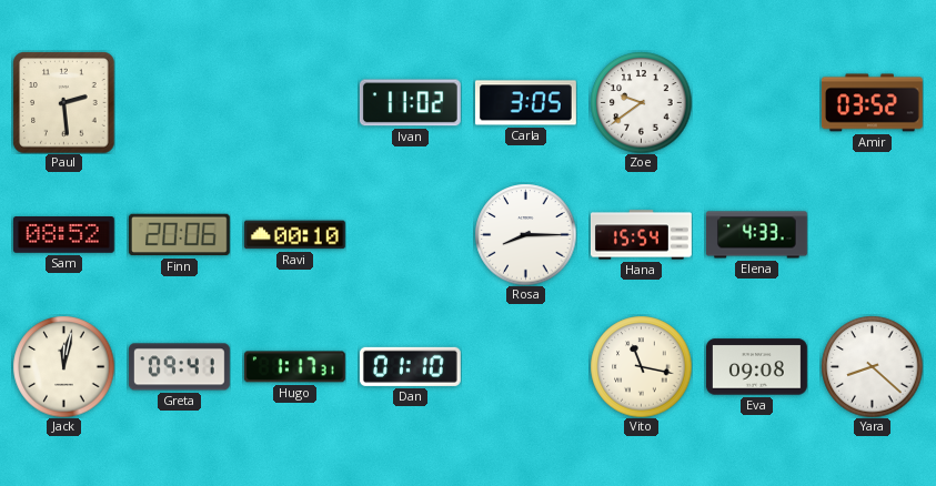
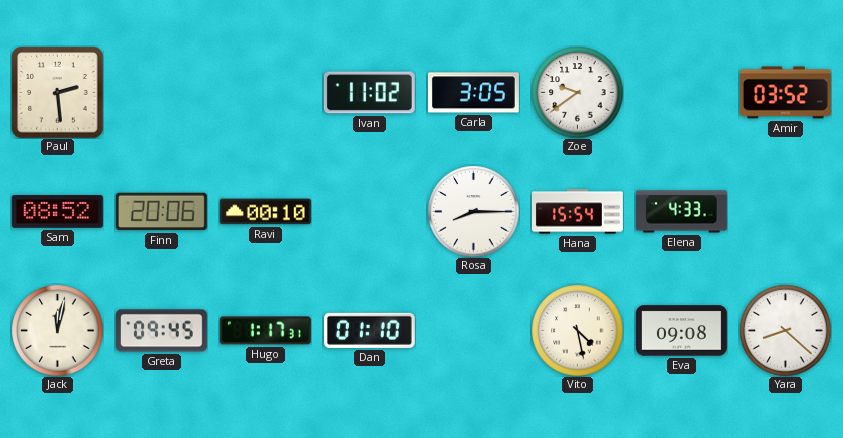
Greta: 09:41 -> 09:45
Vito: 11:17 -> 4:28
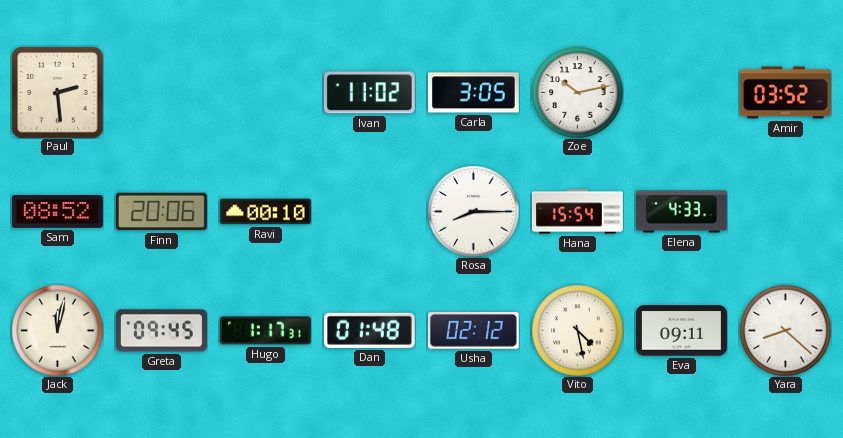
Zoe: 9:39 -> 10:13
Dan: 01:10 -> 01:48
Usha: none -> 02:12
Eva: 09:08 -> 09:11
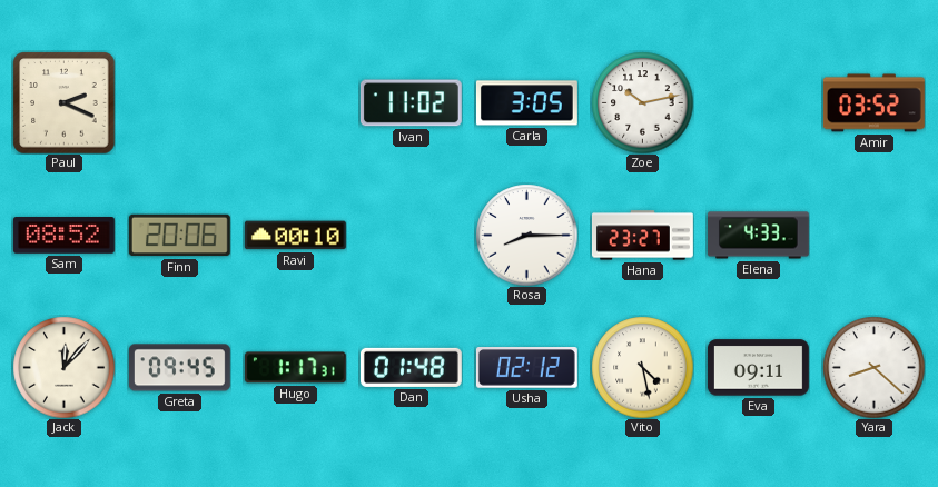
Paul: 2:29 -> 2:19
Hana: 15:54 -> 23:27
Jack: 12:02 -> 12:07
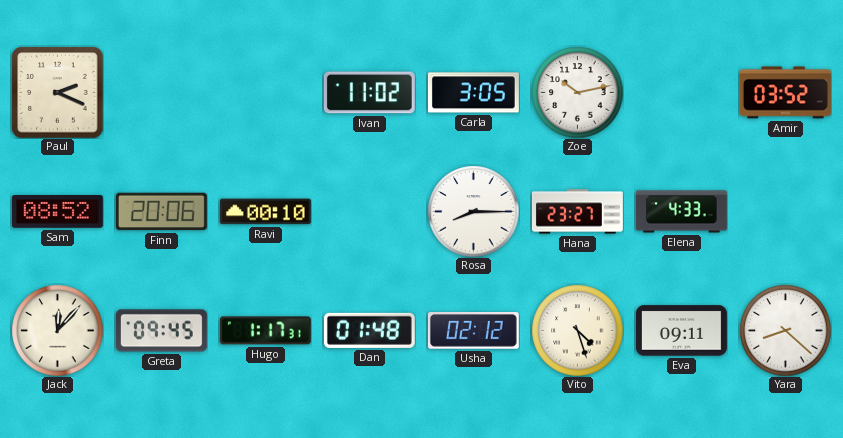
Vito: 4:28 -> 4:27
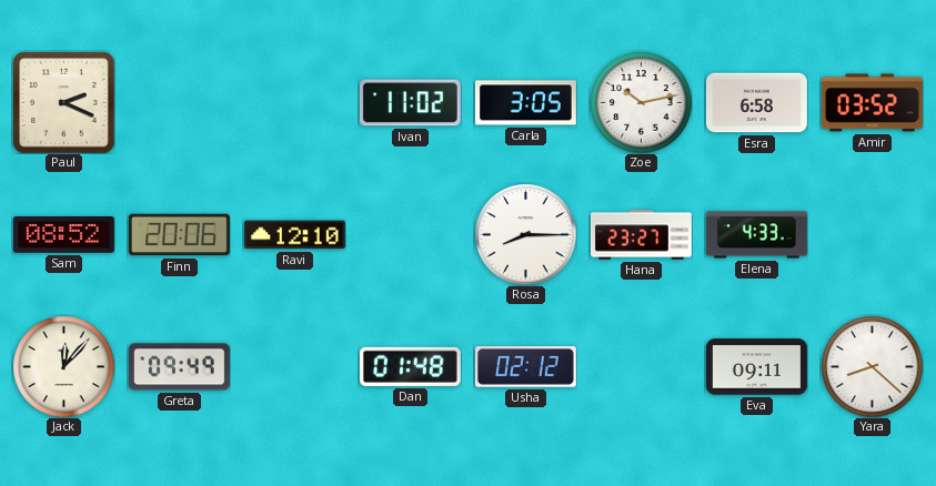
Esra: none -> 6:58
Ravi: 00:10 -> 12:10
Greta: 09:45 -> 09:49
Hugo: 1:17 -> none
Vito: 4:27 -> none
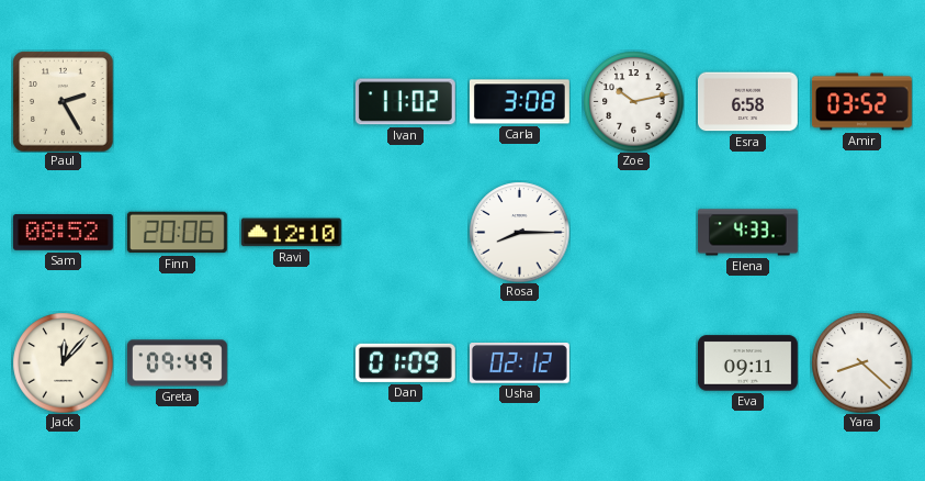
Paul: 2:19 -> 2:25
Carla: 3:05 -> 3:08
Hana: 23:27 -> none
Dan: 01:48 -> 01:09
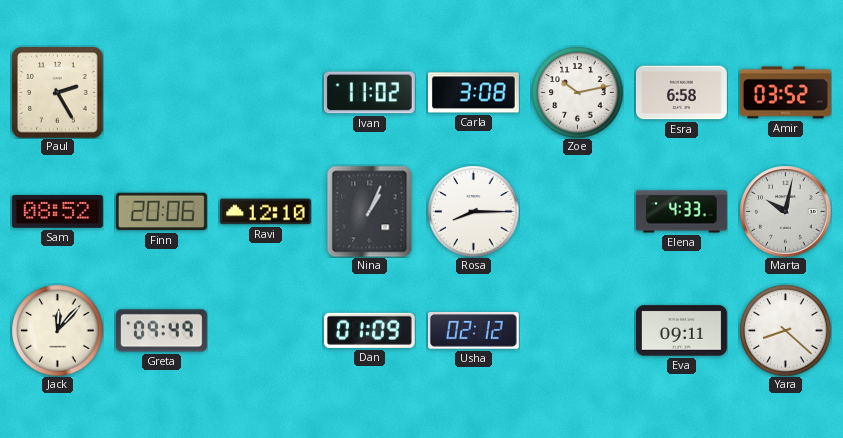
Nina: none -> 1:04
Marta: none -> 10:02
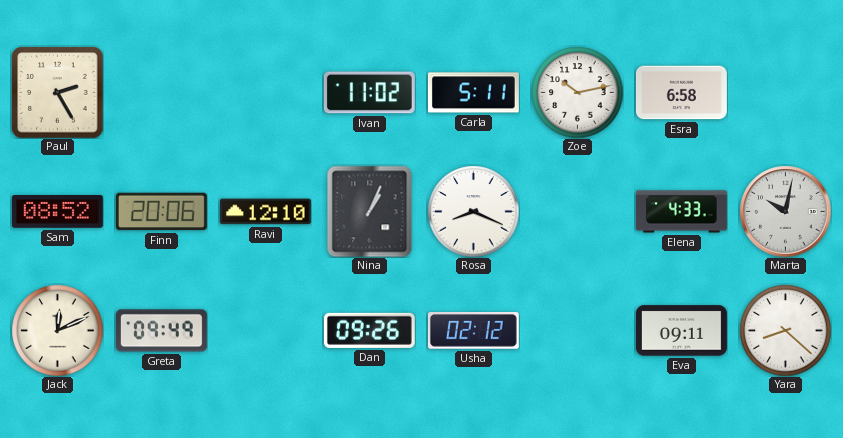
Carla: 3:08 -> 5:11
Amir: 03:52 -> none
Rosa: 8:15 -> 8:19
Jack: 12:07 -> 12:11
Dan: 01:09 -> 09:26
